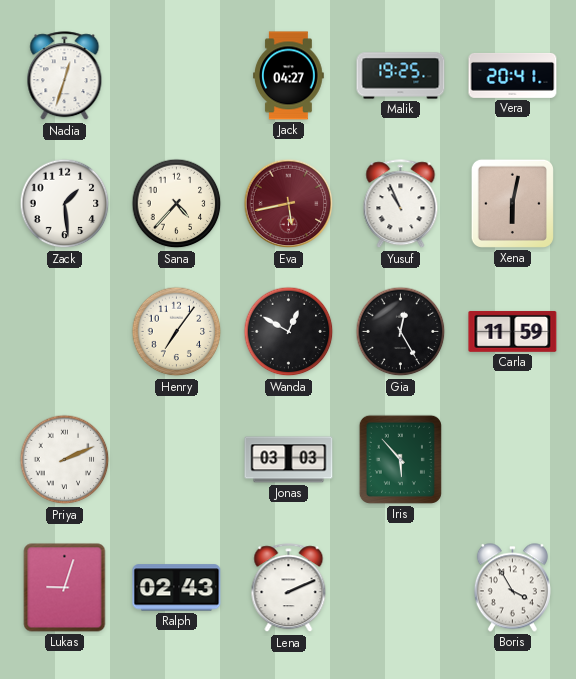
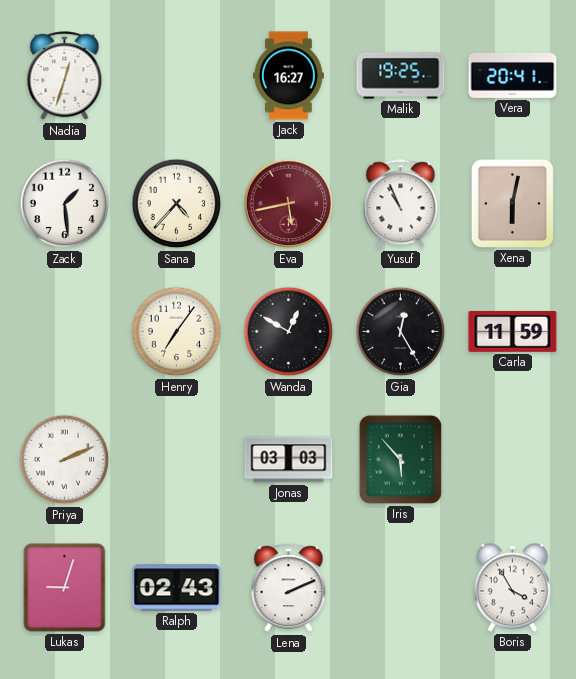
Jack: 04:27 -> 16:27
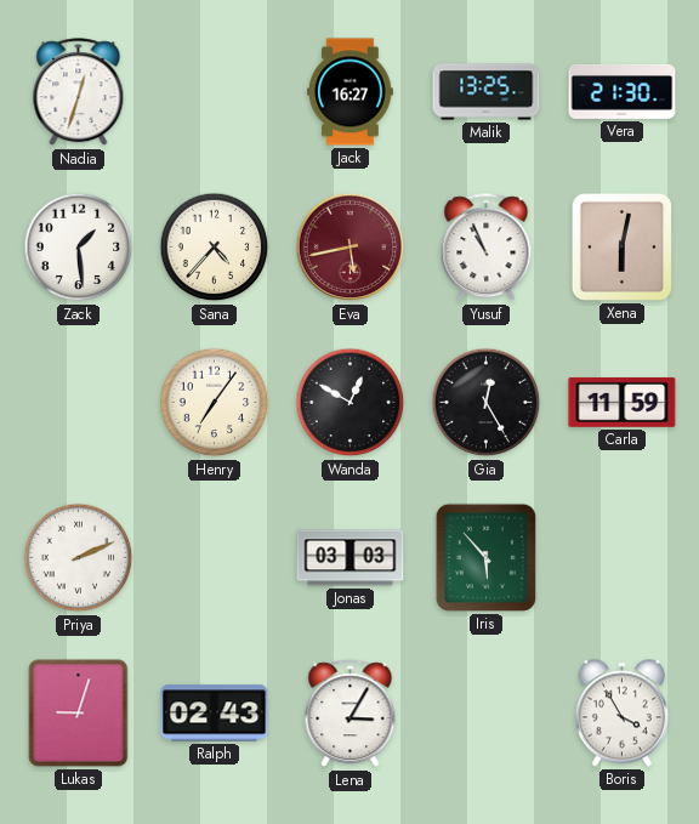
Malik: 19:25 -> 13:25
Vera: 20:41 -> 21:30
Lena: 2:11 -> 3:05
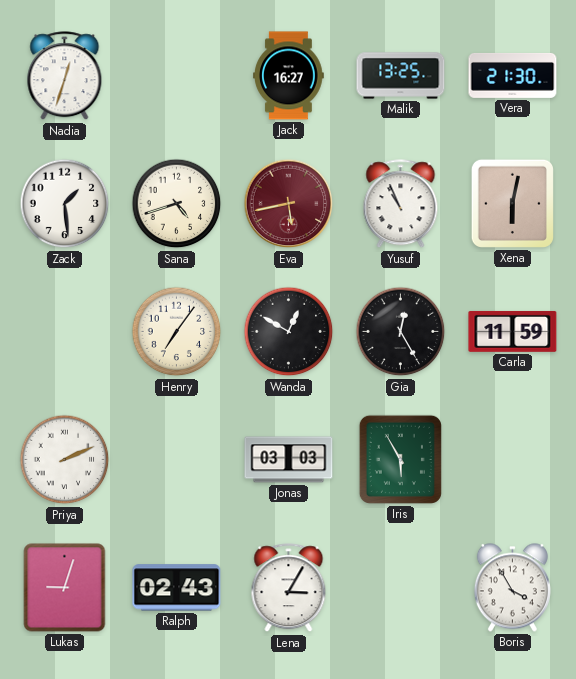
Sana: 4:37 -> 4:42
Iris: 5:53 -> 5:55
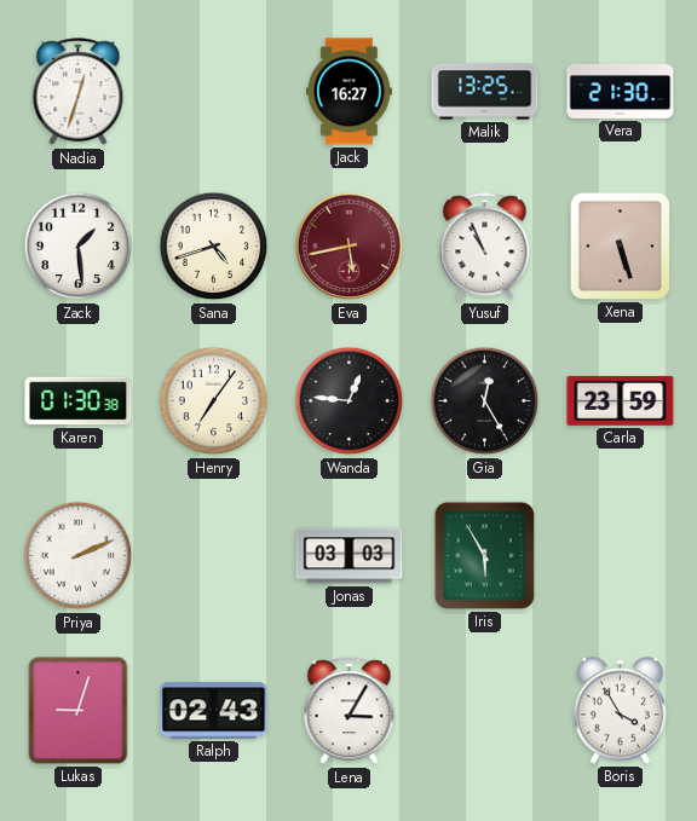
Xena: 6:02 -> 5:27
Karen: none -> 01:30
Wanda: 12:50 -> 12:46
Carla: 11:59 -> 23:59
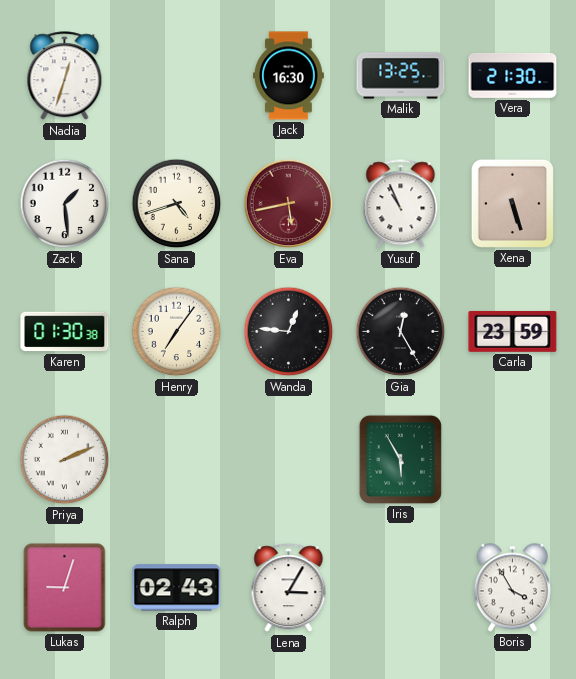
Jack: 16:27 -> 16:30
Jonas: 03:03 -> none
